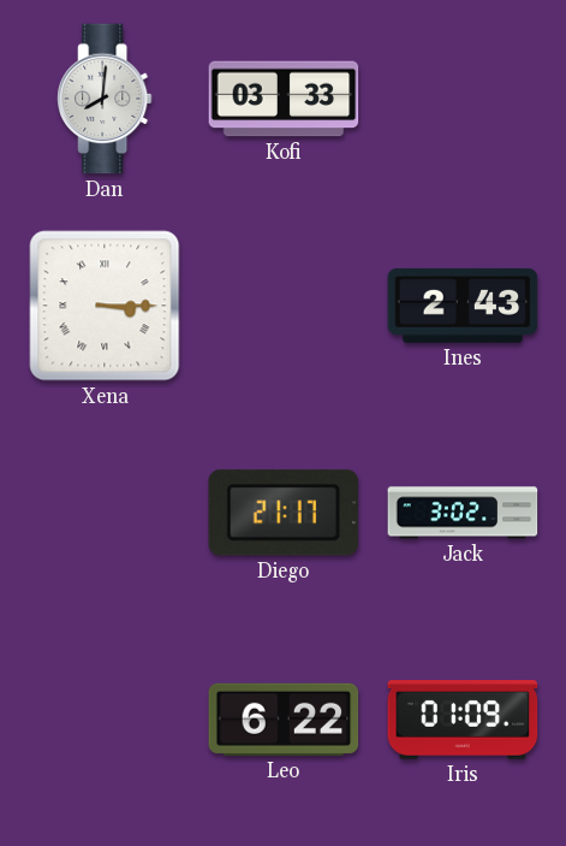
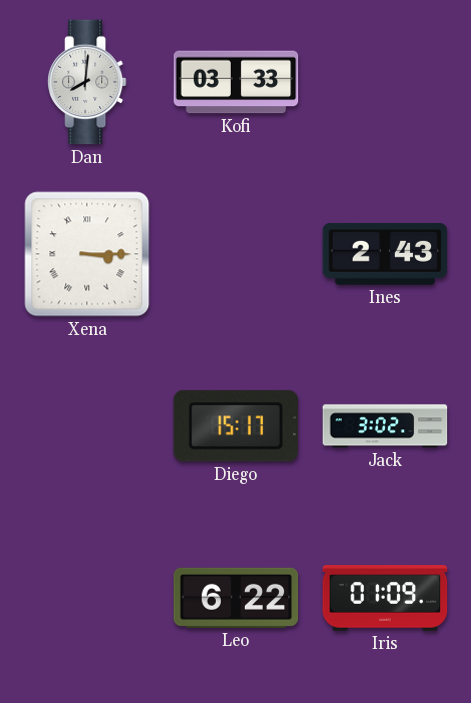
Diego: 21:17 -> 15:17
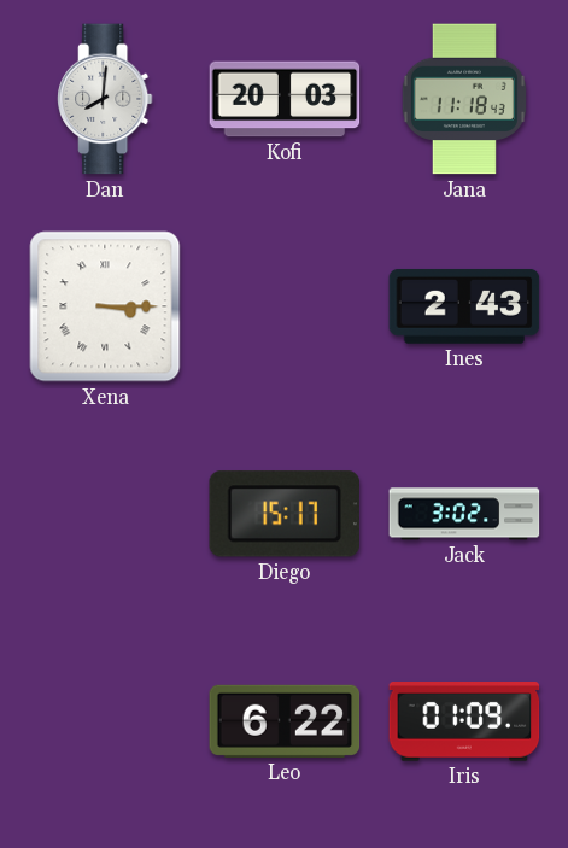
Kofi: 03:33 -> 20:03
Jana: none -> 11:18
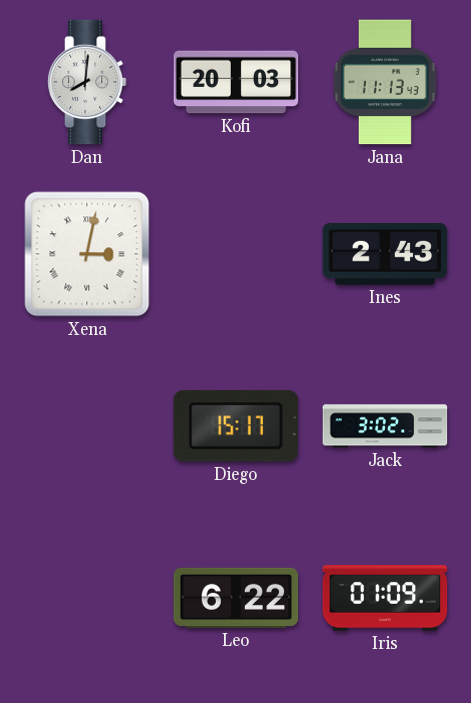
Jana: 11:18 -> 11:13
Xena: 3:15 -> 3:02
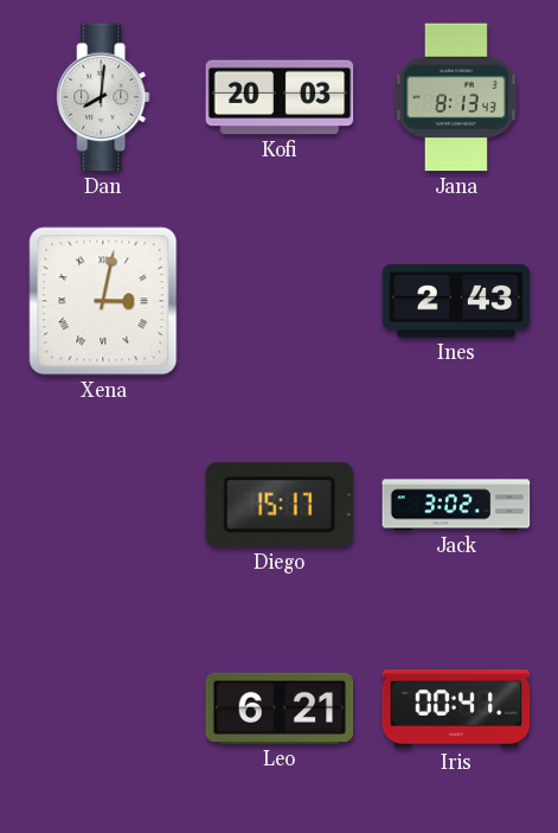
Jana: 11:13 -> 8:13
Leo: 6:22 -> 6:21
Iris: 01:09 -> 00:41
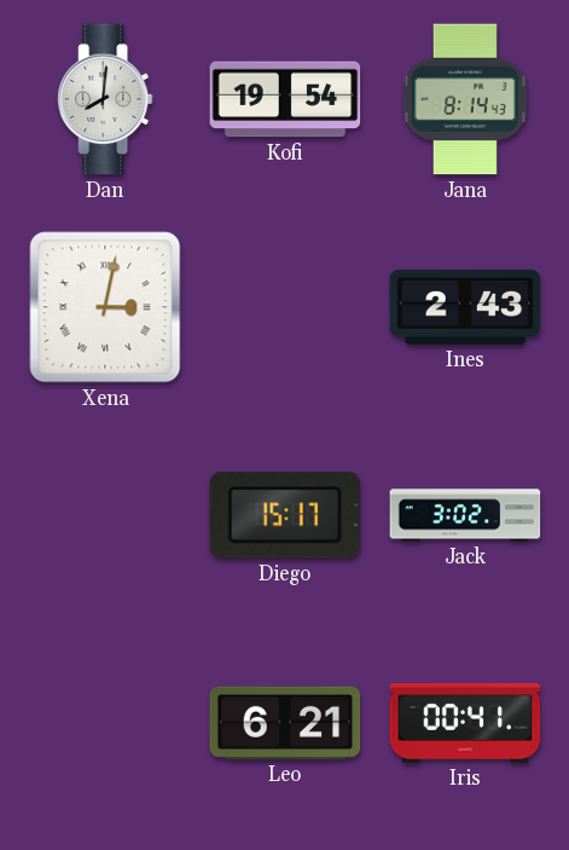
Kofi: 20:03 -> 19:54
Jana: 8:13 -> 8:14
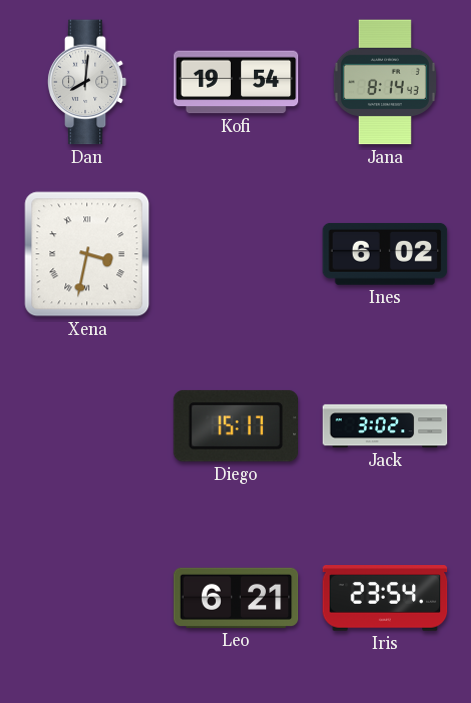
Xena: 3:02 -> 3:32
Ines: 2:43 -> 6:02
Iris: 00:41 -> 23:54
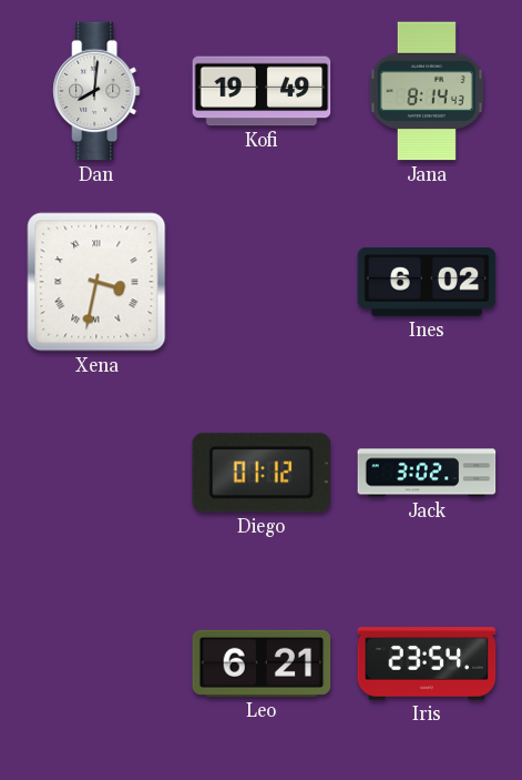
Kofi: 19:54 -> 19:49
Diego: 15:17 -> 01:12
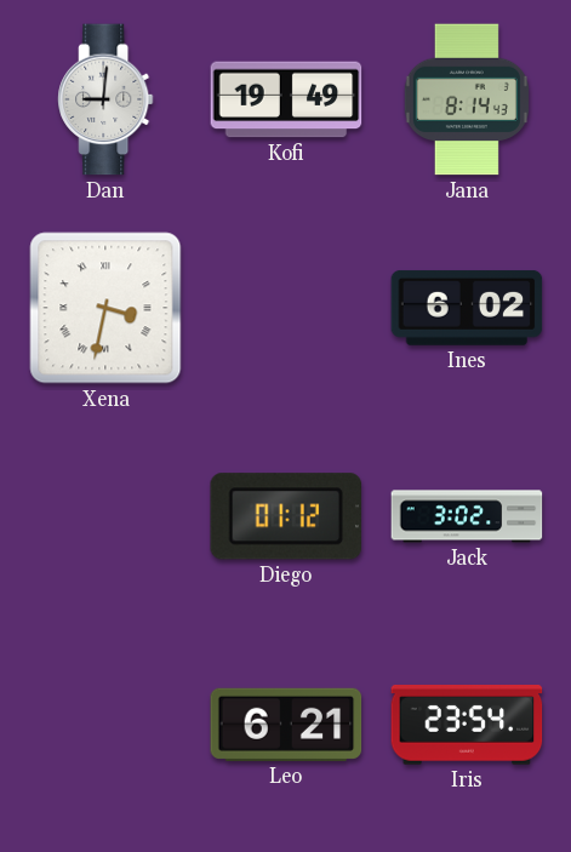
Dan: 8:01 -> 9:01
